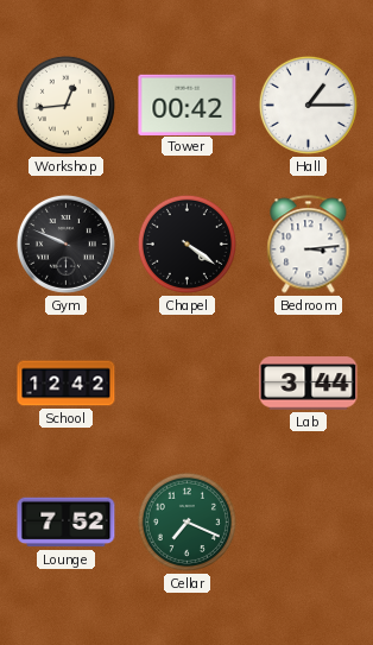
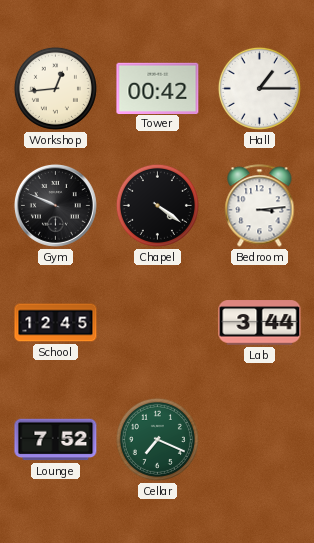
School: 12:42 -> 12:45
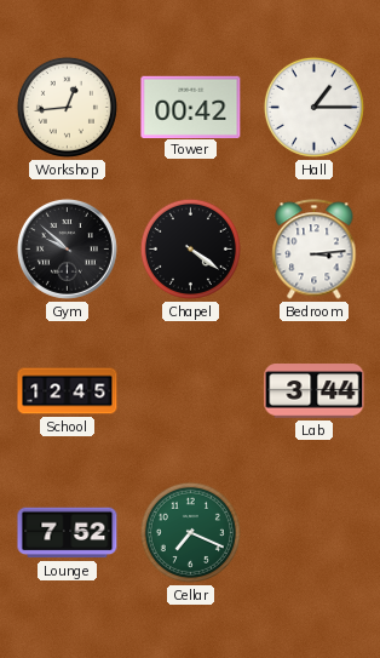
Gym: 9:49 -> 9:52
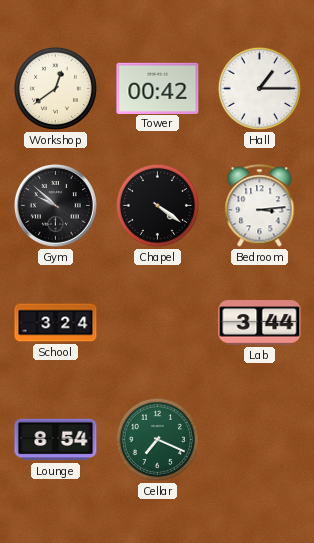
Workshop: 12:44 -> 12:39
School: 12:45 -> 3:24
Lounge: 7:52 -> 8:54
